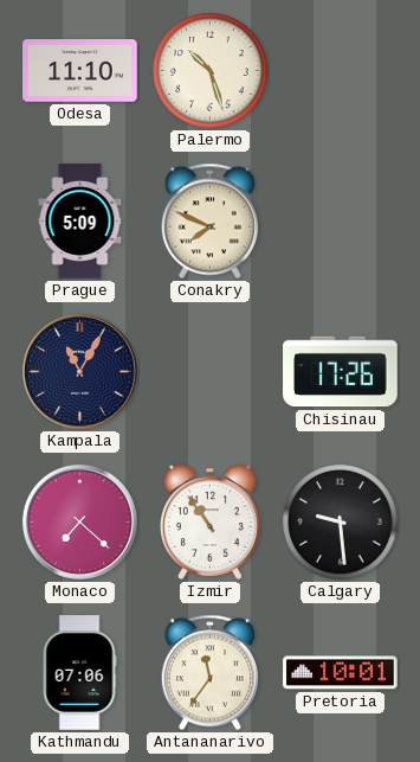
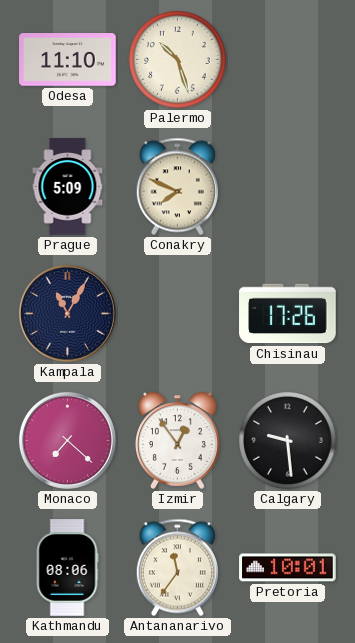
Izmir: 10:54 -> 12:54
Kathmandu: 07:06 -> 08:06
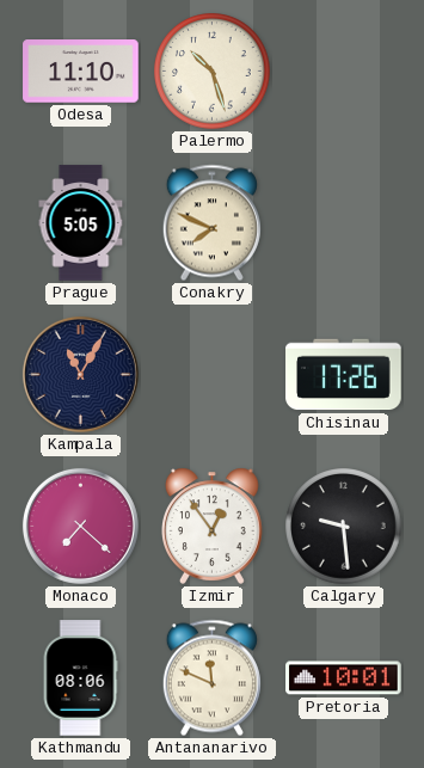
Prague: 5:09 -> 5:05
Antananarivo: 11:36 -> 11:49
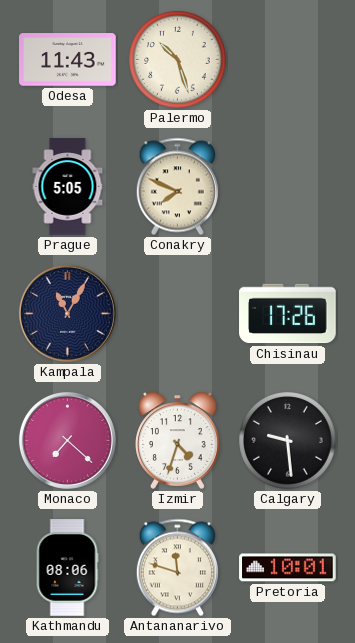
Odesa: 11:10 -> 11:43
Izmir: 12:54 -> 4:33
Antananarivo: 11:49 -> 11:48
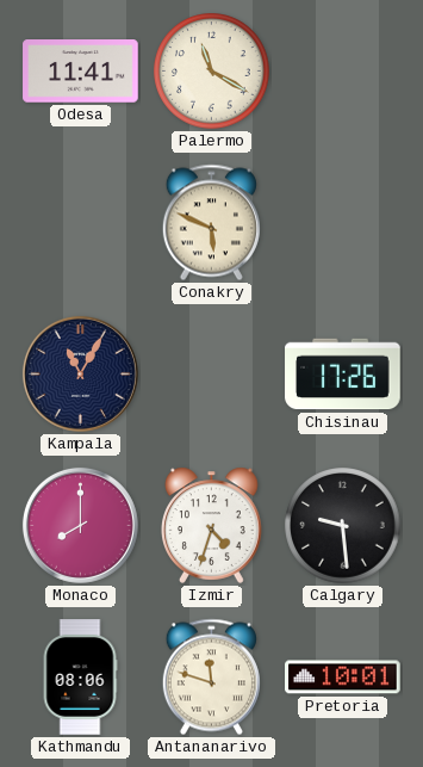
Odesa: 11:43 -> 11:41
Palermo: 10:27 -> 11:20
Prague: 5:05 -> none
Conakry: 7:49 -> 5:49
Monaco: 7:22 -> 8:00
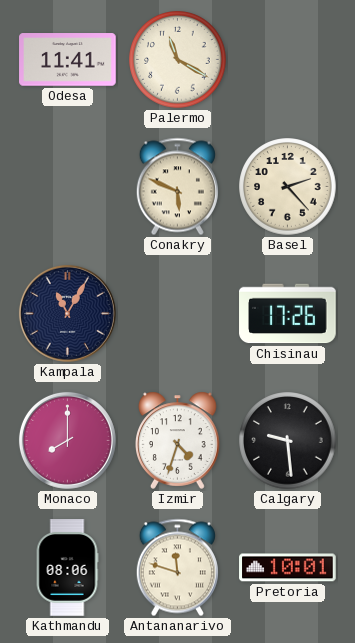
Basel: none -> 2:23
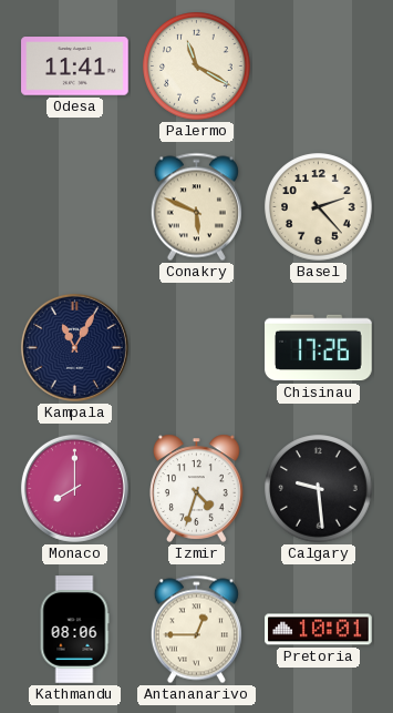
Antananarivo: 11:48 -> 12:45
